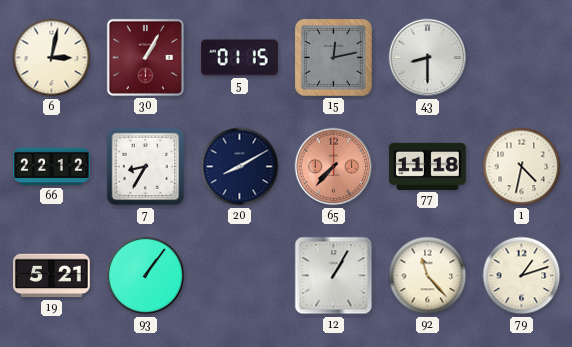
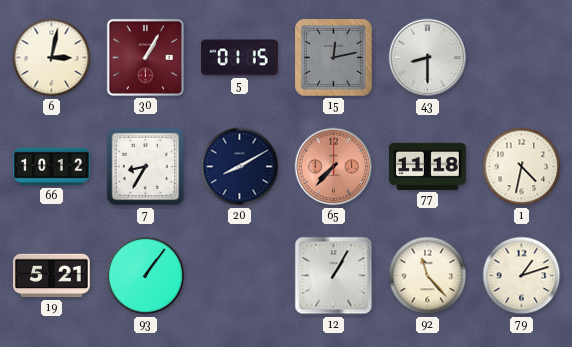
66: 22:12 -> 10:12
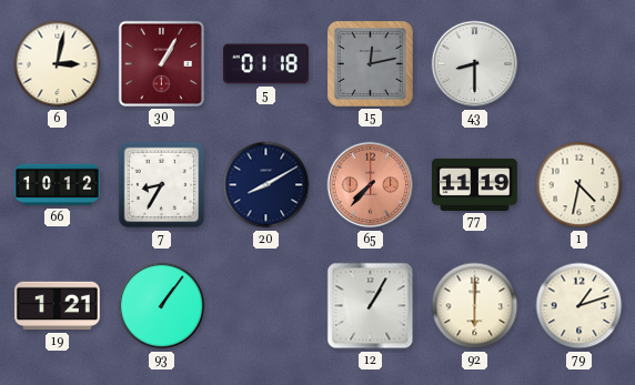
5: 01:15 -> 01:18
77: 11:18 -> 11:19
19: 5:21 -> 1:21
92: 11:23 -> 6:00
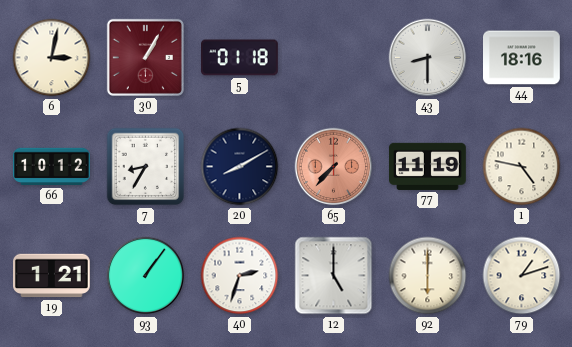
15: 12:13 -> none
44: none -> 18:16
1: 4:32 -> 4:47
40: none -> 2:33
12: 1:05 -> 5:00
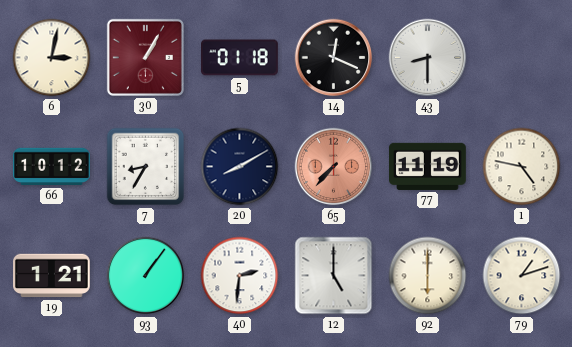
14: none -> 12:19
44: 18:16 -> none
40: 2:33 -> 2:31
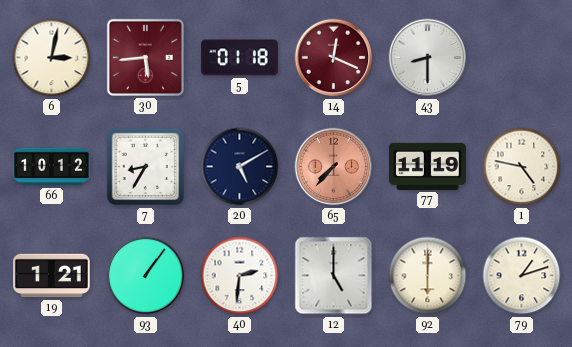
30: 1:05 -> 5:44
14 dial: black -> burgundy
20: 8:10 -> 5:10
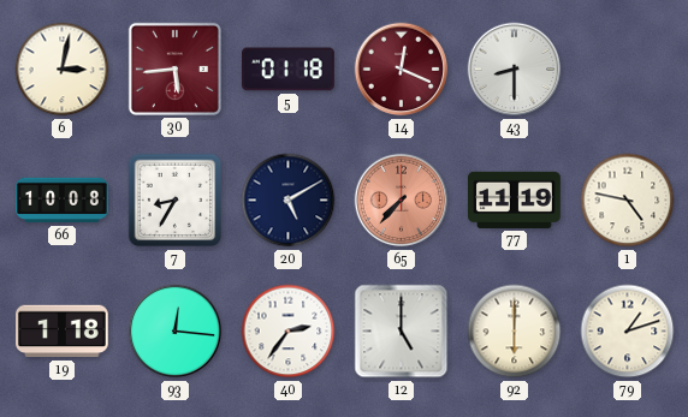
66: 10:12 -> 10:08
19: 1:21 -> 1:18
93: 1:06 -> 12:16
40: 2:31 -> 2:36
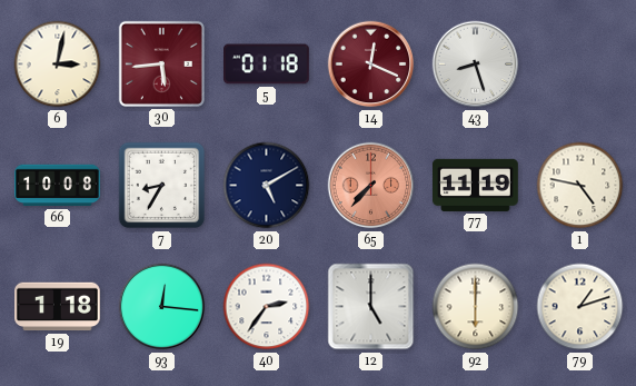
43: 8:30 -> 8:27
